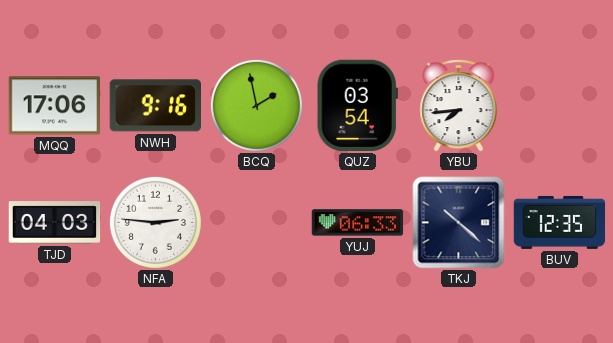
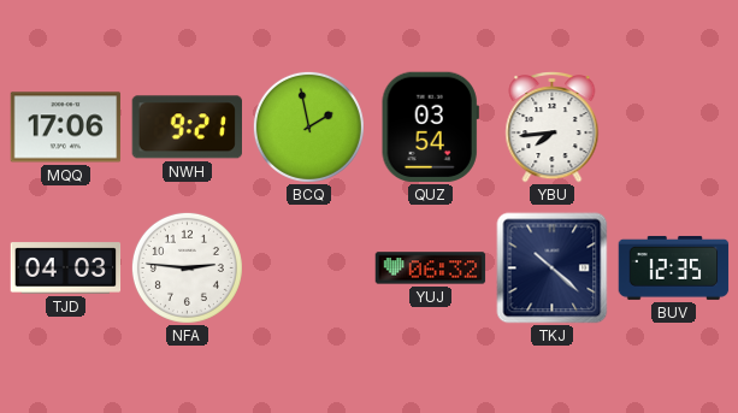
NWH: 9:16 -> 9:21
YUJ: 06:33 -> 06:32
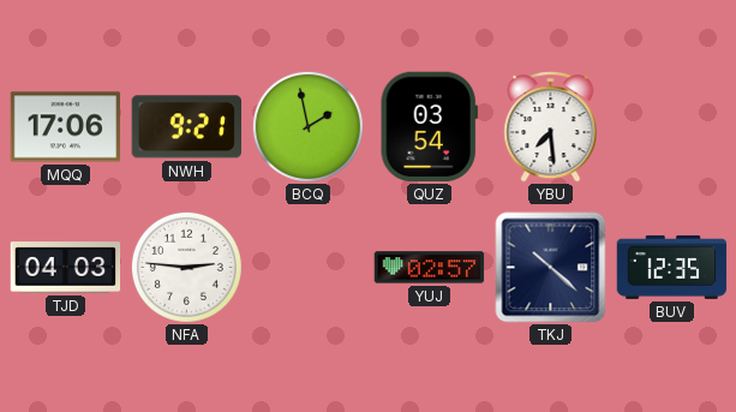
YBU: 7:44 -> 7:29
YUJ: 06:32 -> 02:57
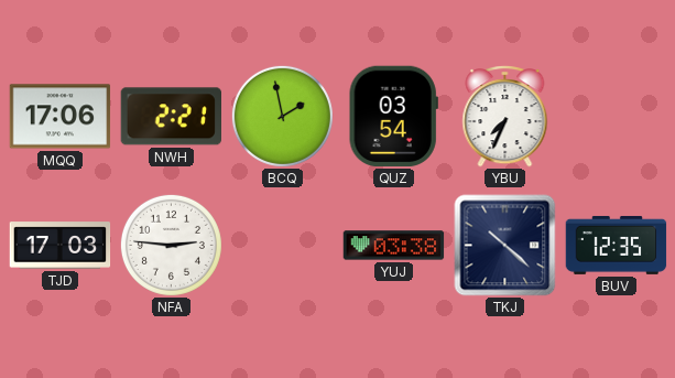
NWH: 9:21 -> 2:21
YBU: 7:29 -> 7:34
TJD: 04:03 -> 17:03
YUJ: 02:57 -> 03:38
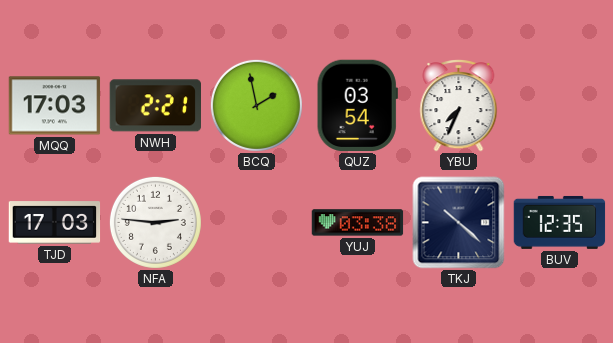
MQQ: 17:06 -> 17:03
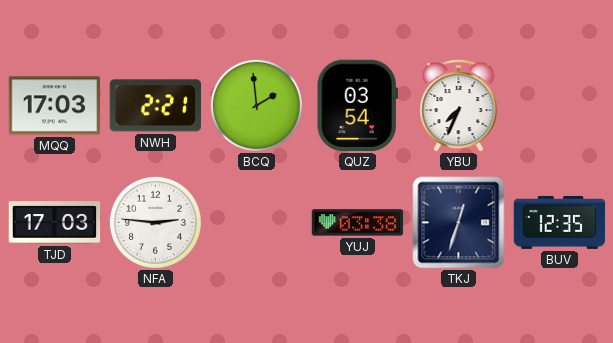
BCQ: 1:58 -> 1:59
TKJ: 10:22 -> 12:33
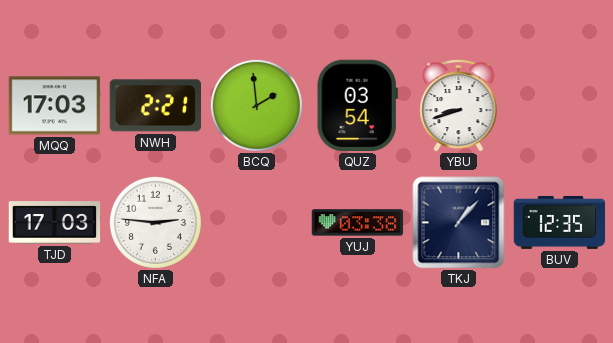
YBU: 7:34 -> 8:42
TKJ: 12:33 -> 1:07
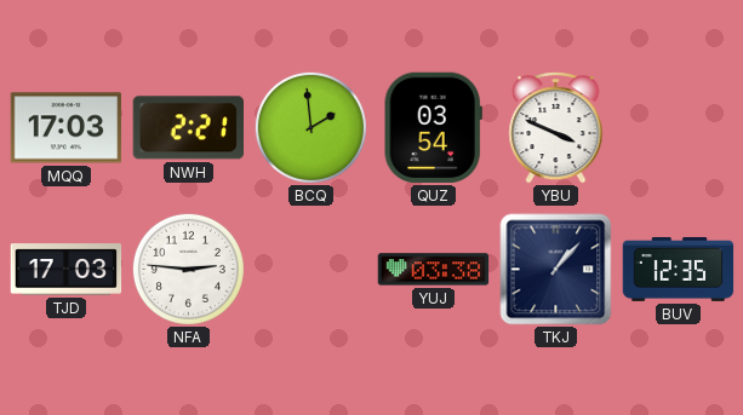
YBU: 8:42 -> 3:49
